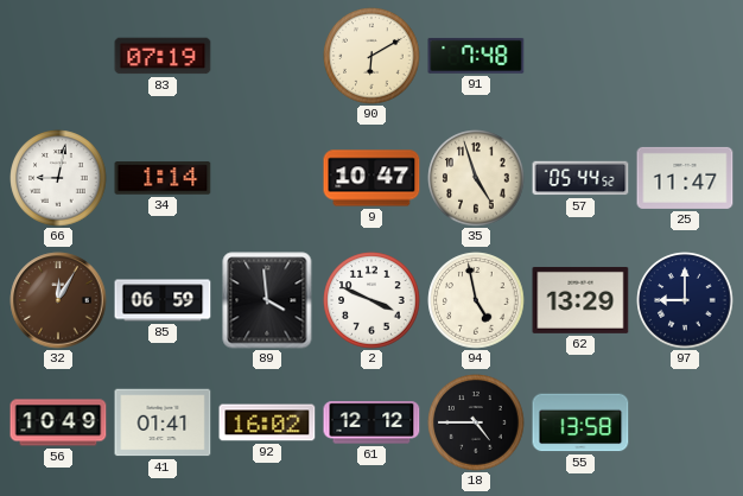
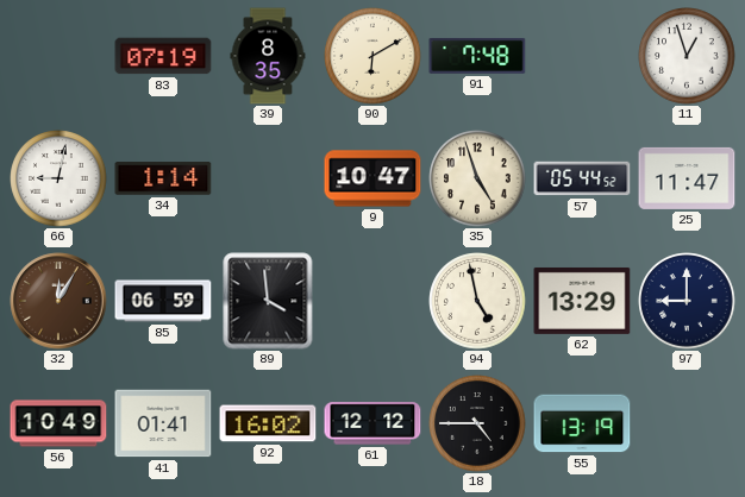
39: none -> 8:35
11: none -> 12:57
2: 3:49 -> none
55: 13:58 -> 13:19
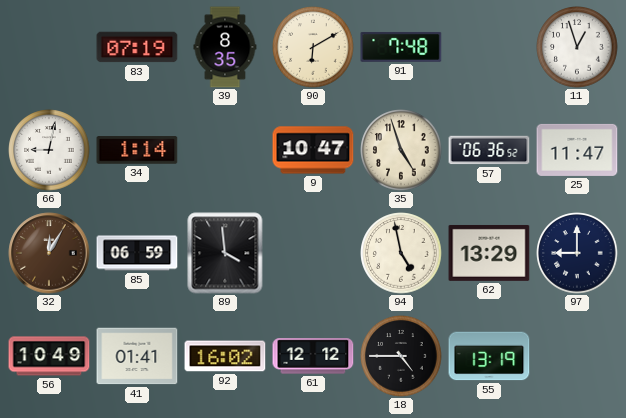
57: 05:44 -> 06:36
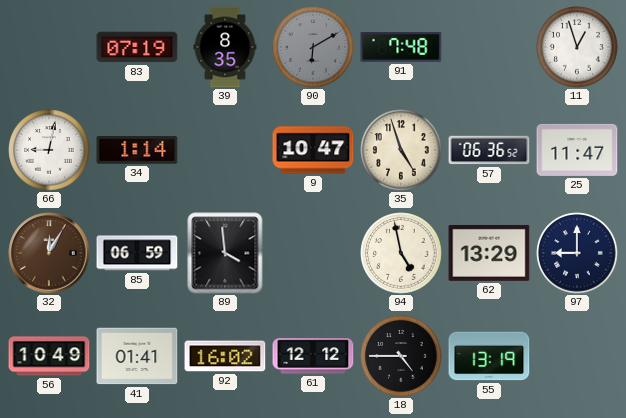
90 dial: cream -> grey
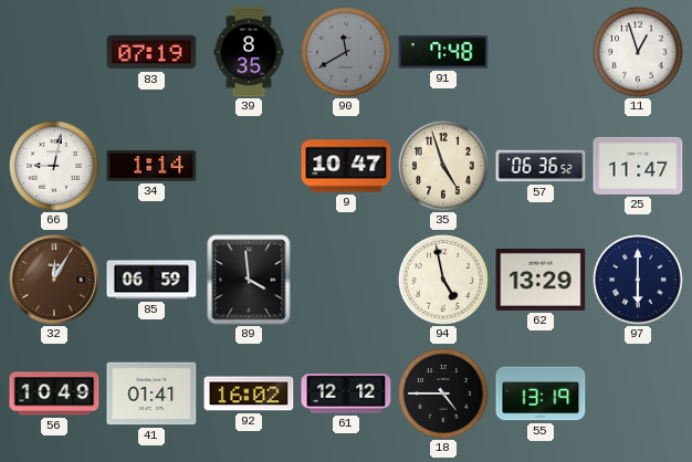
90: 6:10 -> 11:40
97: 9:00 -> 6:00
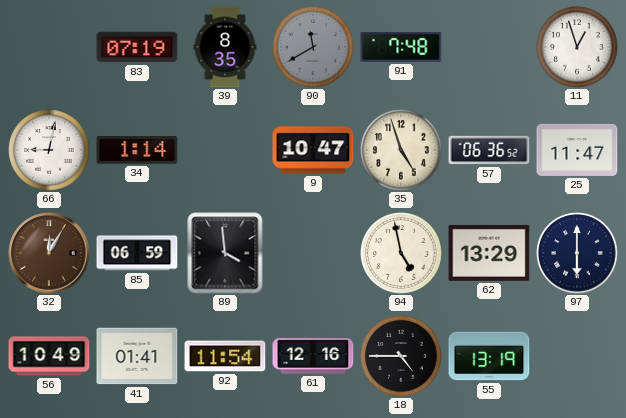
92: 16:02 -> 11:54
61: 12:12 -> 12:16
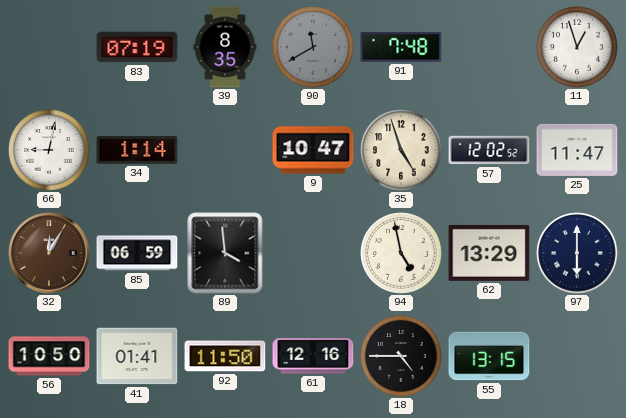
57: 06:36 -> 12:02
56: 10:49 -> 10:50
92: 11:54 -> 11:50
55: 13:19 -> 13:15
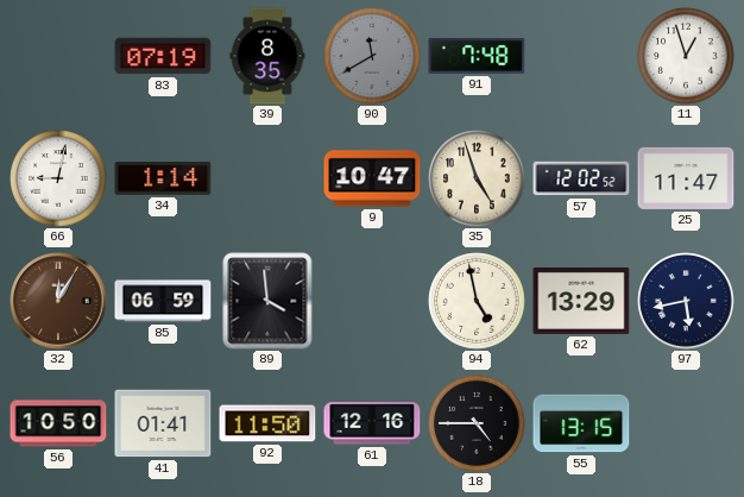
97: 6:00 -> 5:43
